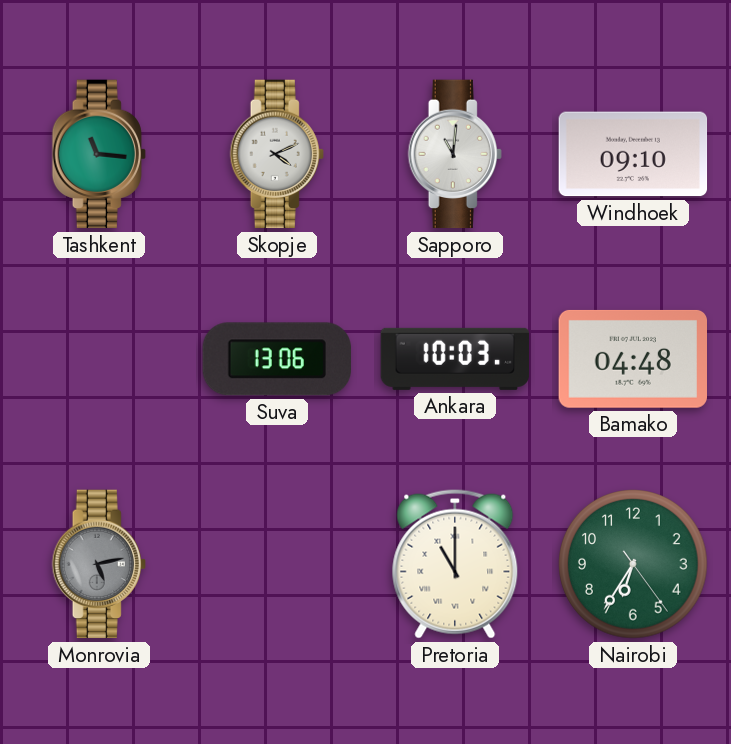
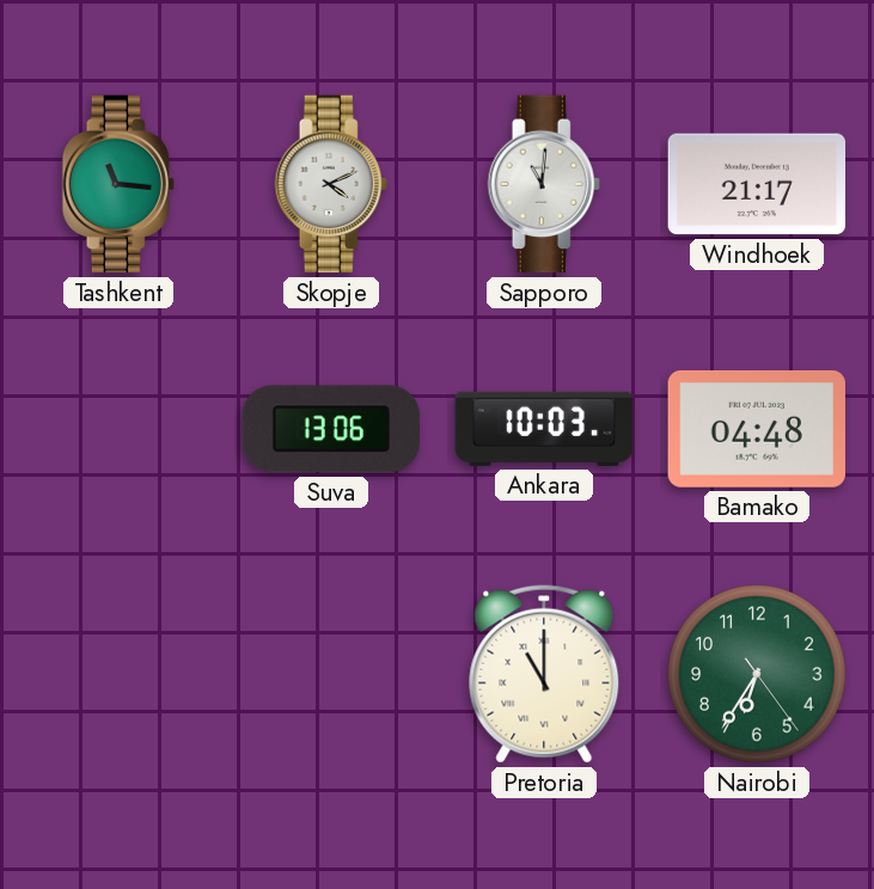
Windhoek: 09:10 -> 21:17
Monrovia: 5:13 -> none
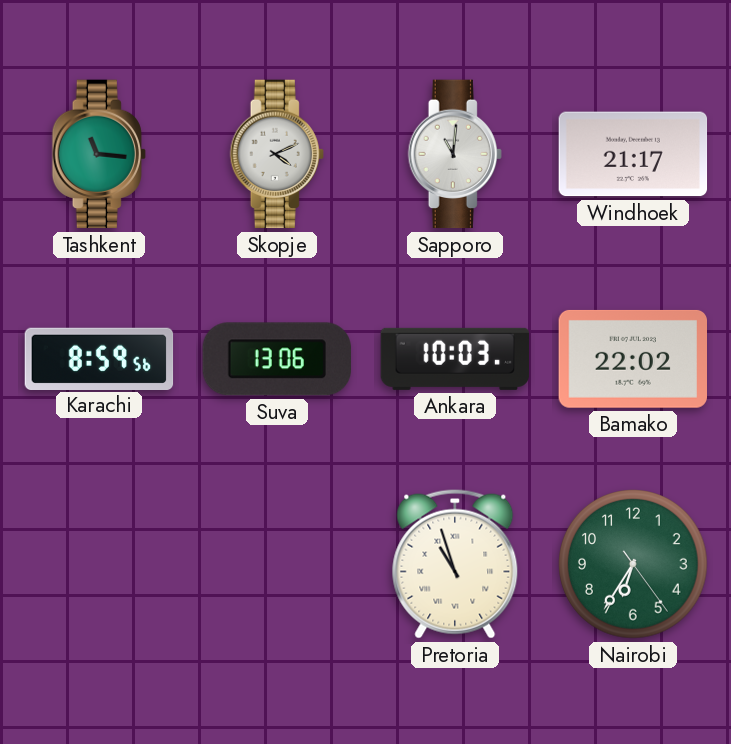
Karachi: none -> 8:59
Bamako: 04:48 -> 22:02
Pretoria: 11:00 -> 10:57
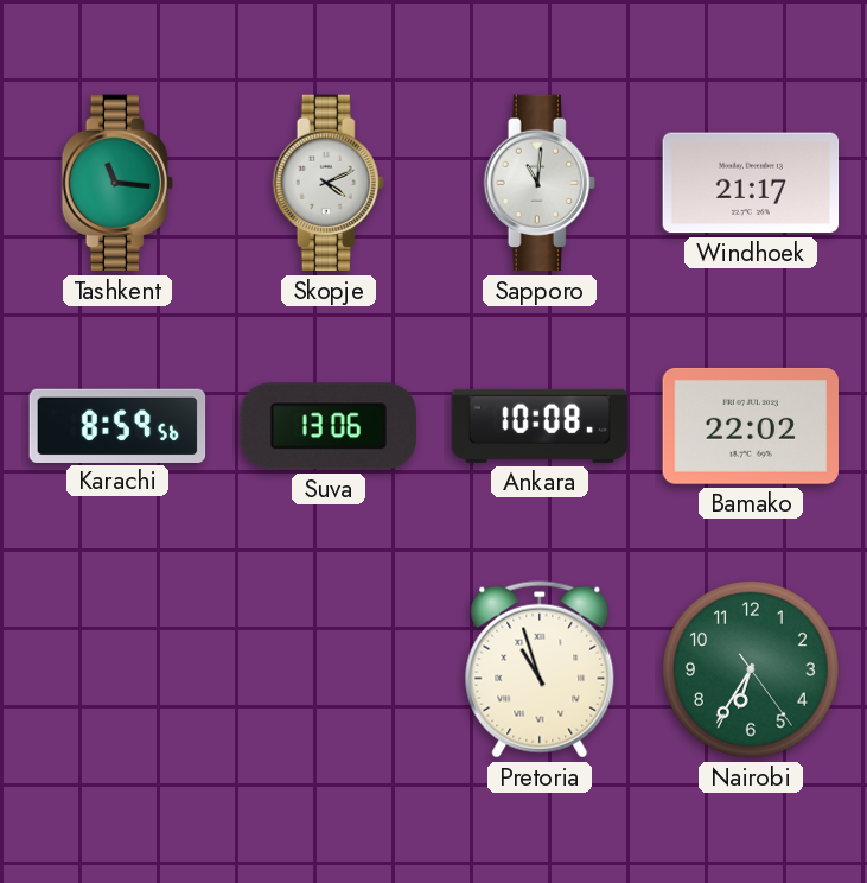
Ankara: 10:03 -> 10:08
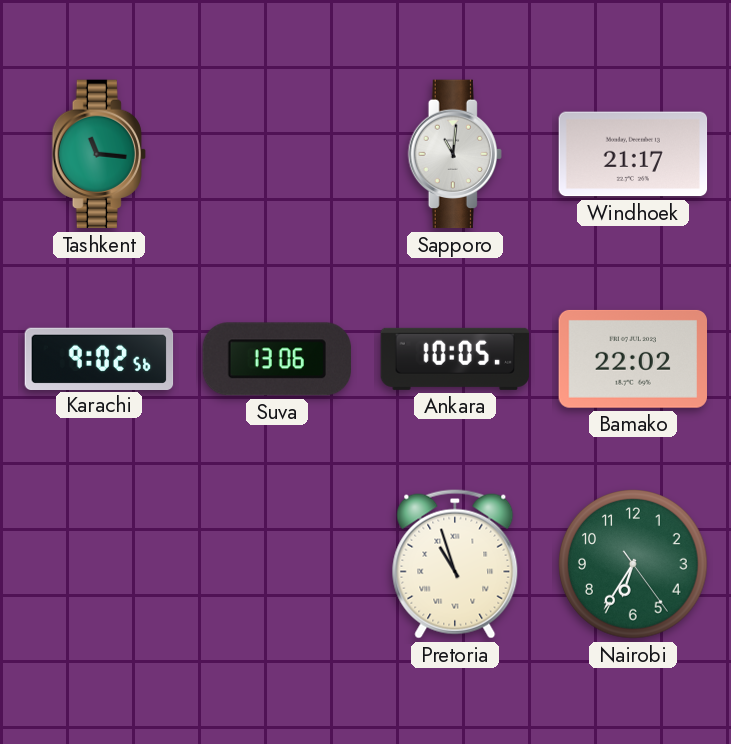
Skopje: 4:11 -> none
Karachi: 8:59 -> 9:02
Ankara: 10:08 -> 10:05
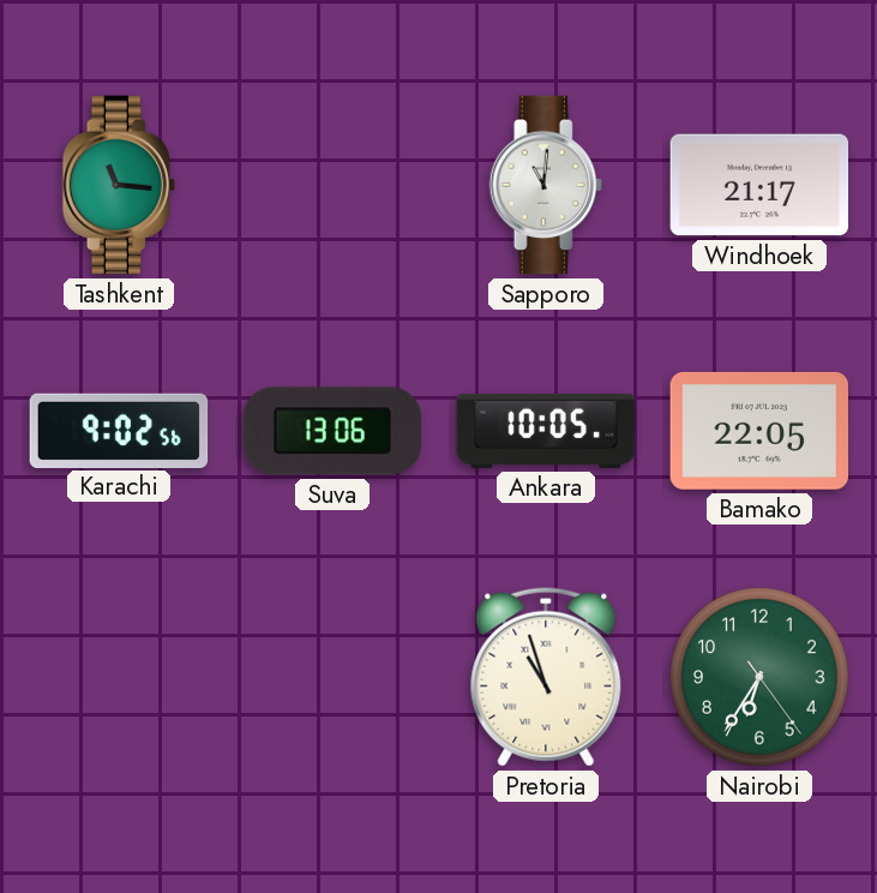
Bamako: 22:02 -> 22:05
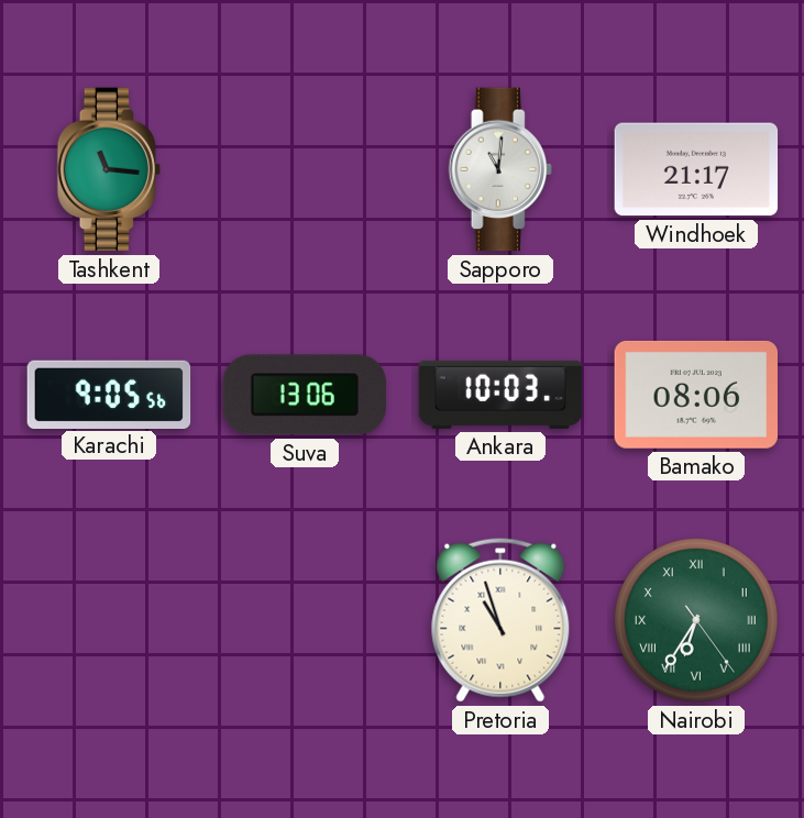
Karachi: 9:02 -> 9:05
Ankara: 10:05 -> 10:03
Bamako: 22:05 -> 08:06
Nairobi numerals: Arabic -> Roman
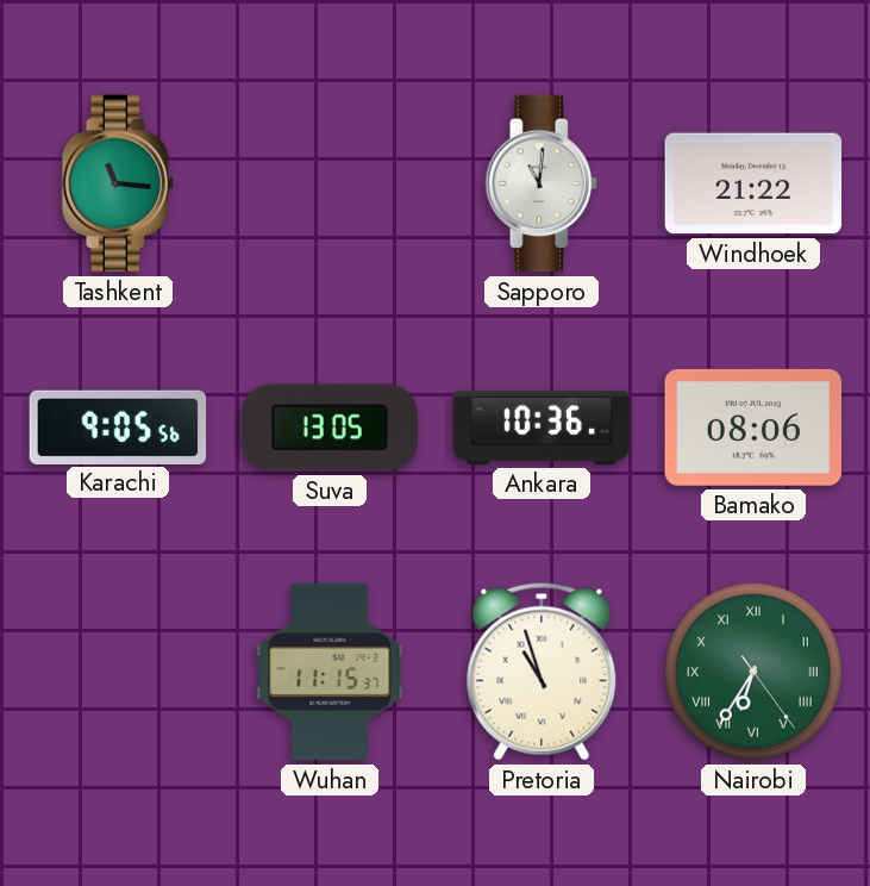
Windhoek: 21:17 -> 21:22
Suva: 13:06 -> 13:05
Ankara: 10:03 -> 10:36
Wuhan: none -> 11:15
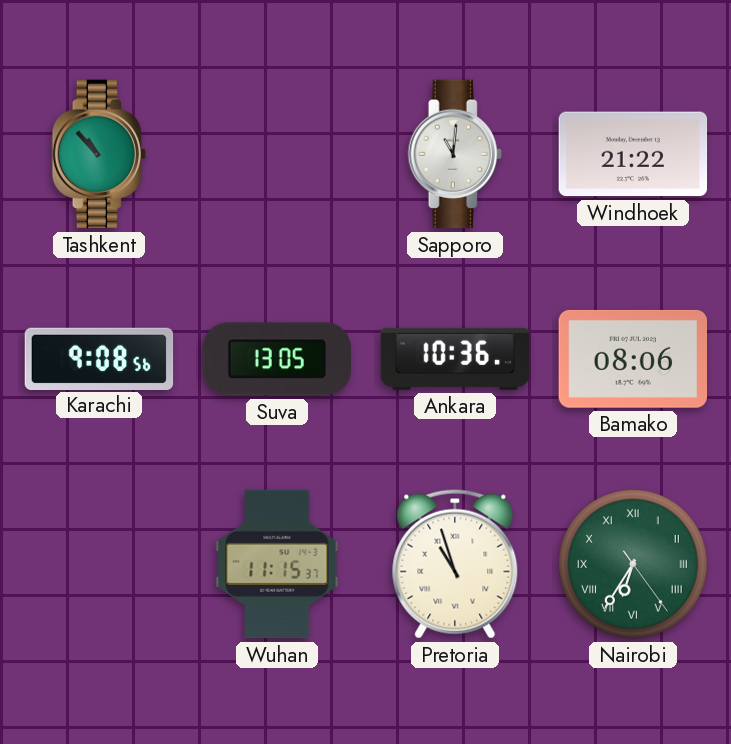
Tashkent: 11:16 -> 10:53
Karachi: 9:05 -> 9:08
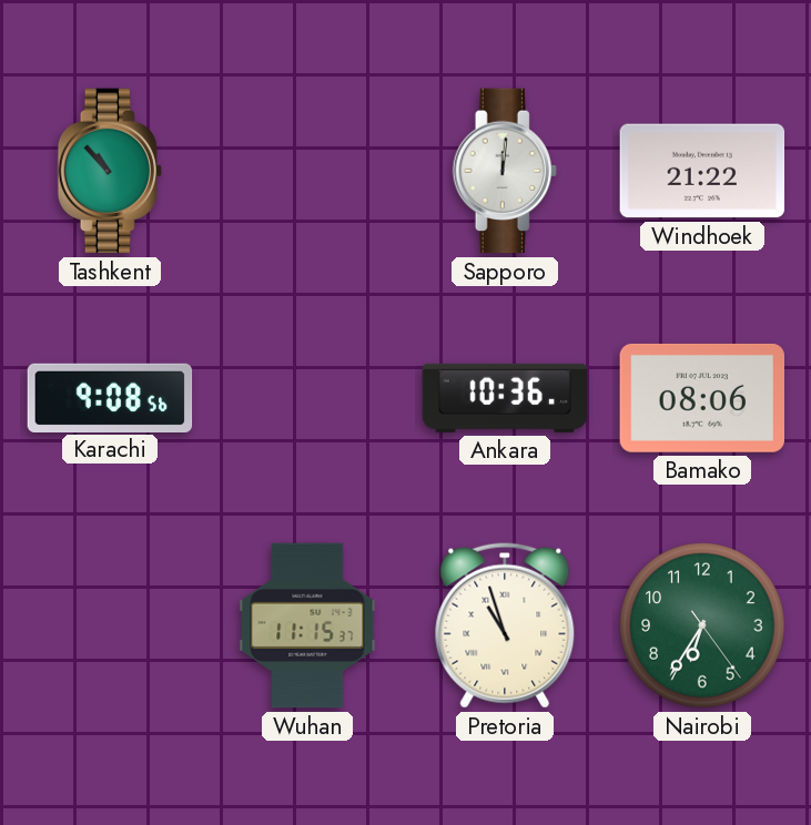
Sapporo: 11:01 -> 12:01
Suva: 13:05 -> none
Nairobi numerals: Roman -> Arabic
